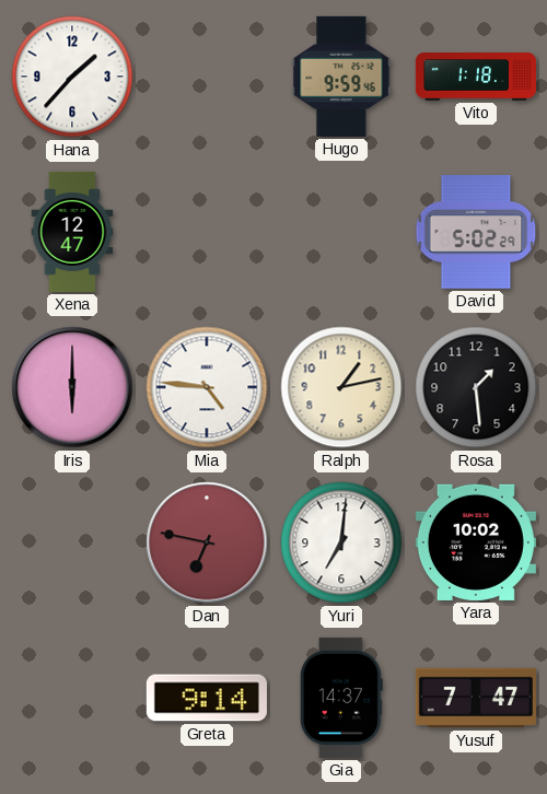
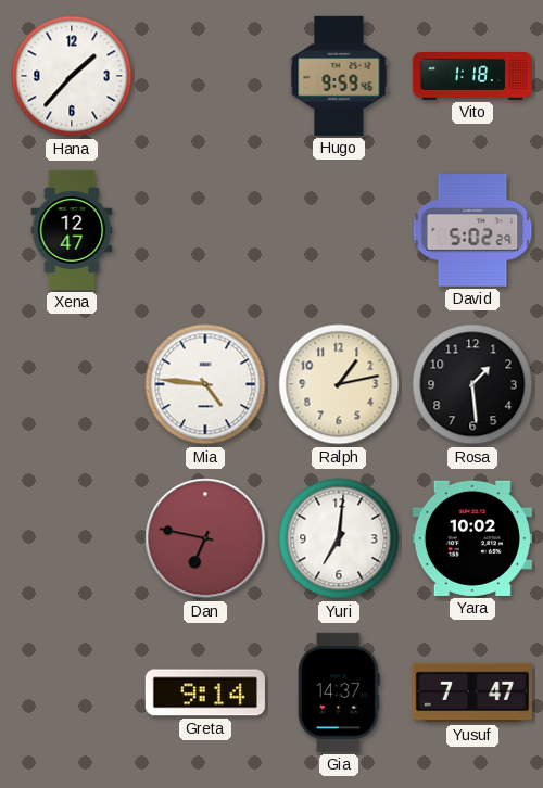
Iris: 6:00 -> none
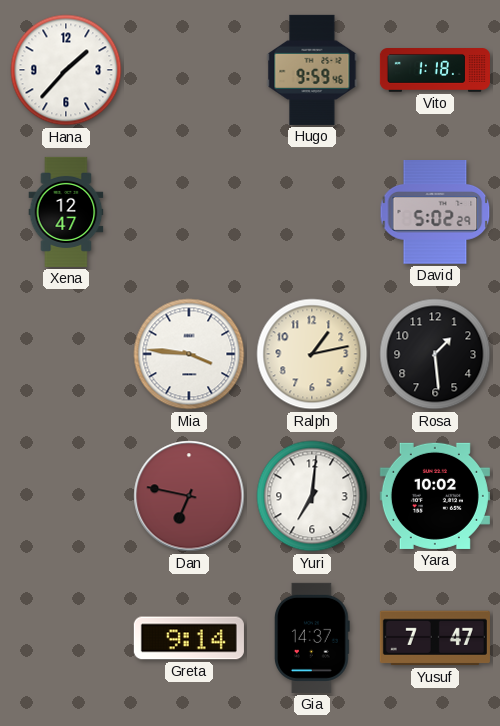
Mia: 4:46 -> 3:46
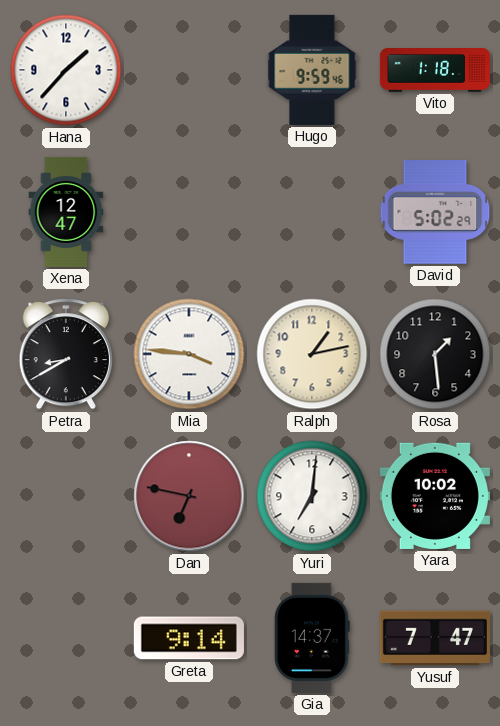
Petra: none -> 8:40
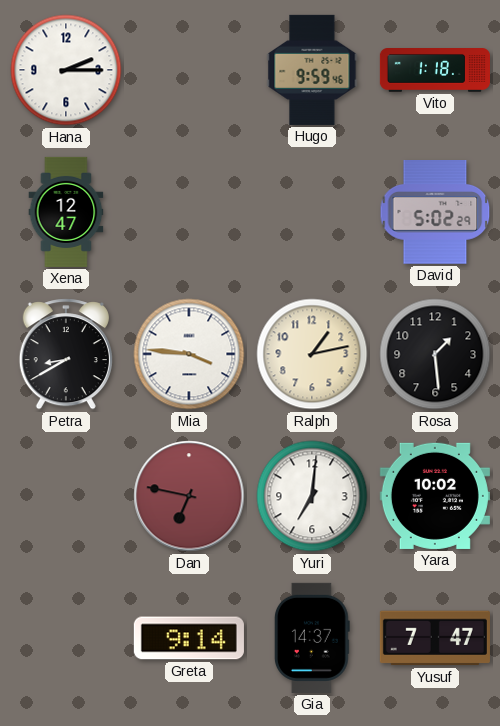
Hana: 1:37 -> 2:15
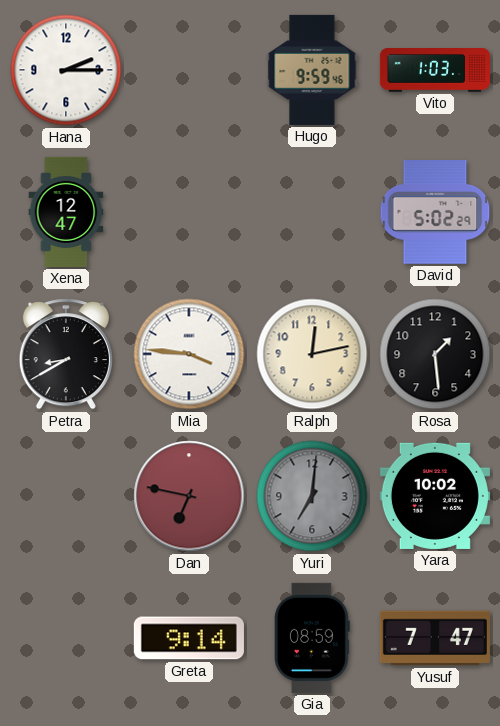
Vito: 1:18 -> 1:03
Ralph: 1:13 -> 12:13
Yuri dial: white -> grey
Gia: 14:37 -> 08:59
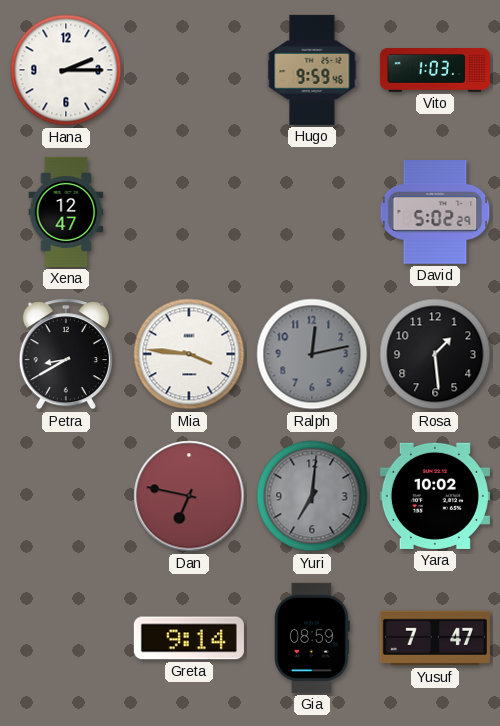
Ralph dial: cream -> grey
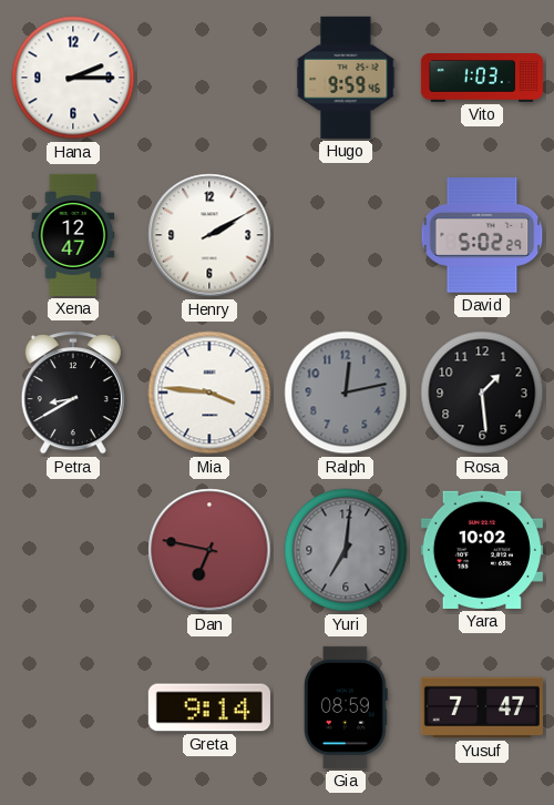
Henry: none -> 2:10
